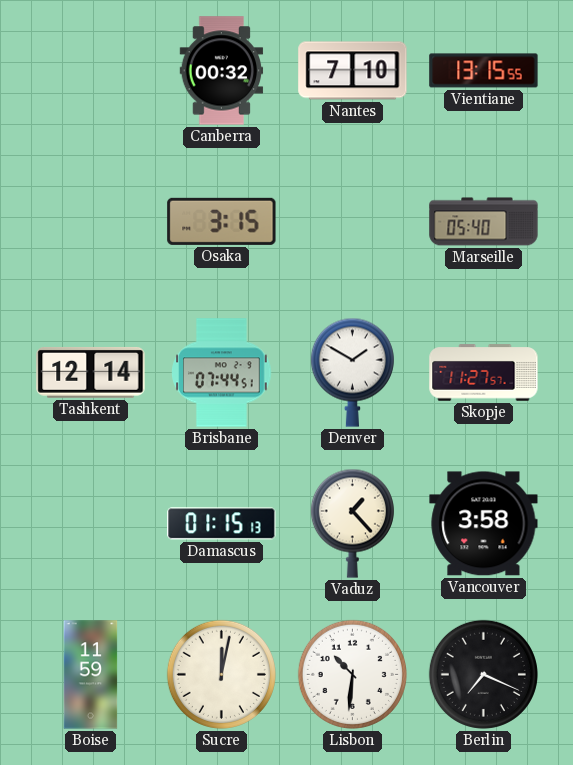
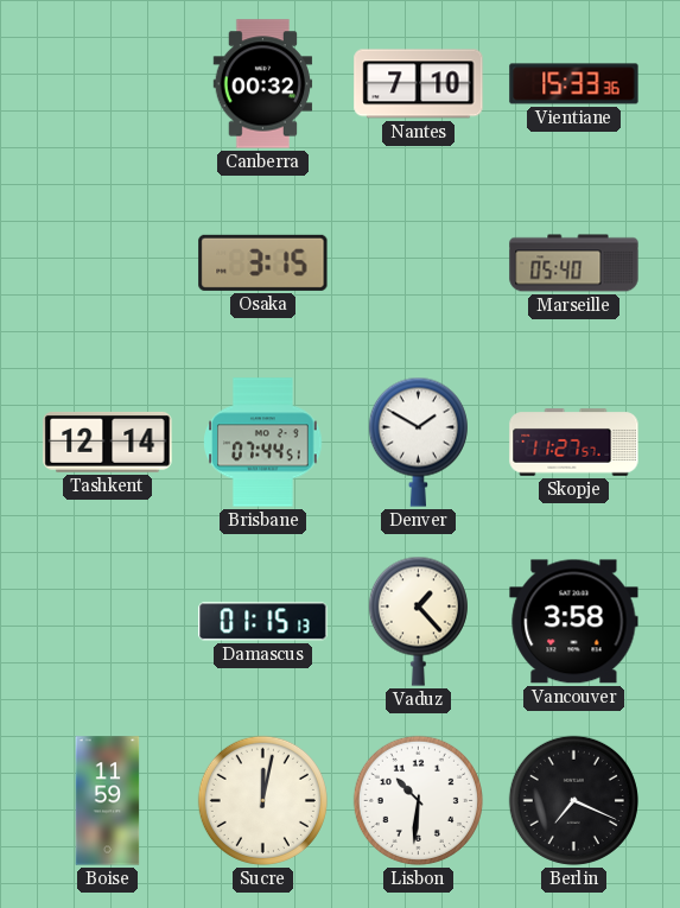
Vientiane: 13:15 -> 15:33
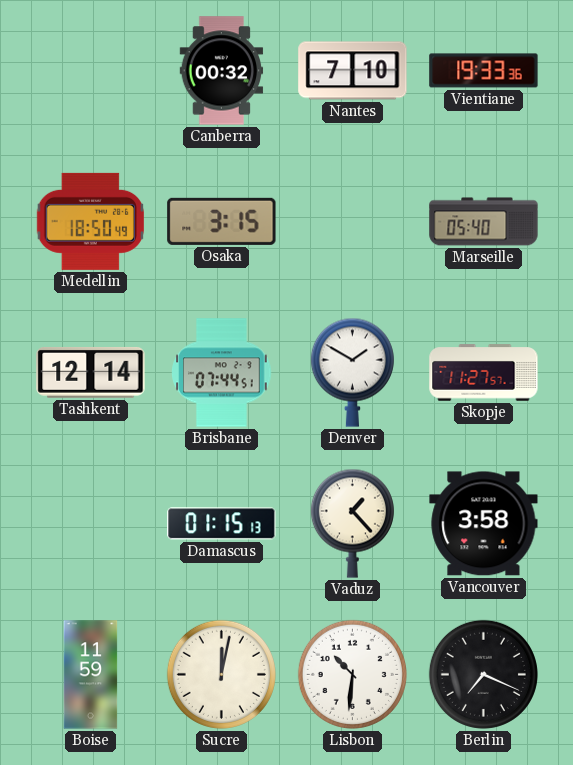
Vientiane: 15:33 -> 19:33
Medellin: none -> 18:50
